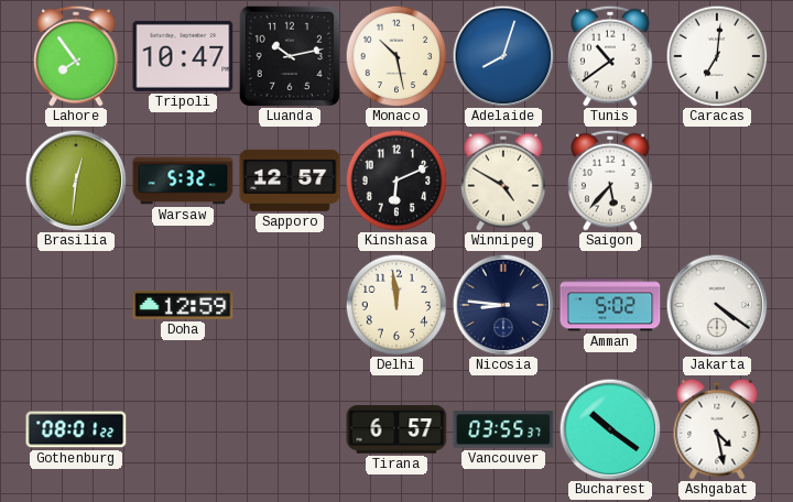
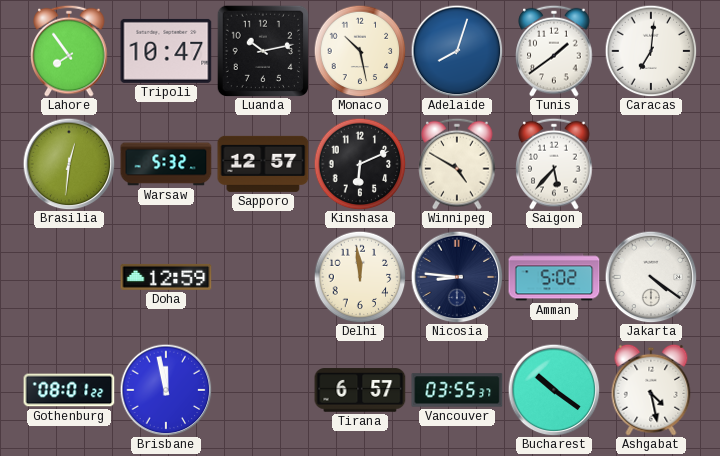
Tunis: 10:39 -> 1:39
Brisbane: none -> 11:58
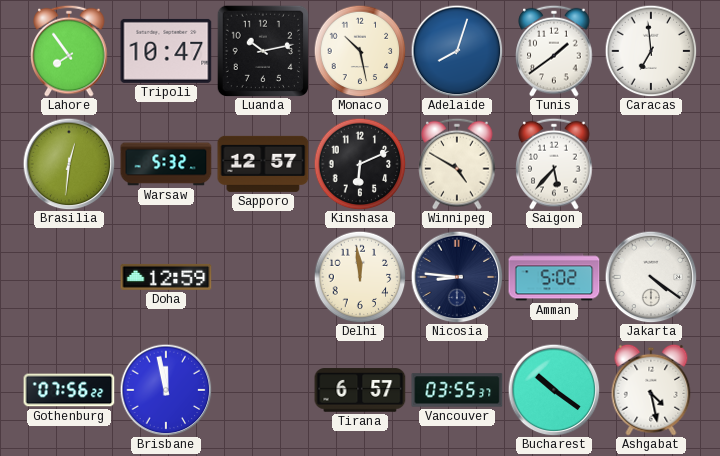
Caracas: 7:01 -> 6:59
Gothenburg: 08:01 -> 07:56
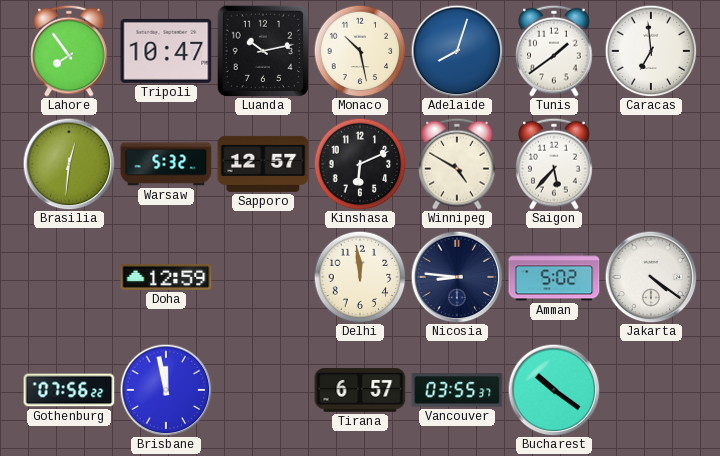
Ashgabat: 4:28 -> none
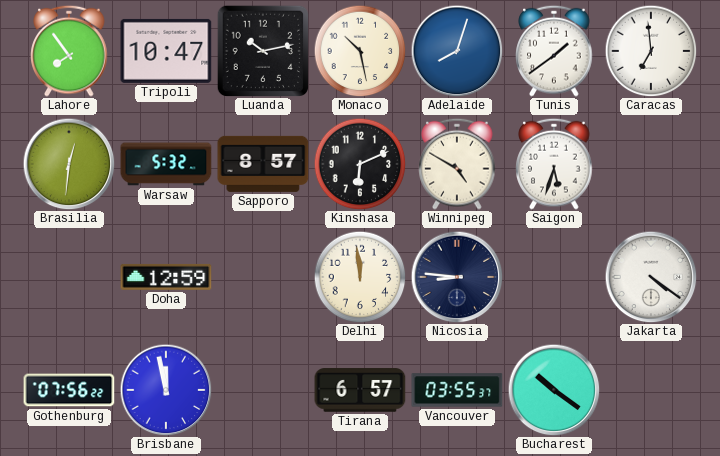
Sapporo: 12:57 -> 8:57
Saigon: 5:37 -> 5:33
Amman: 5:02 -> none
